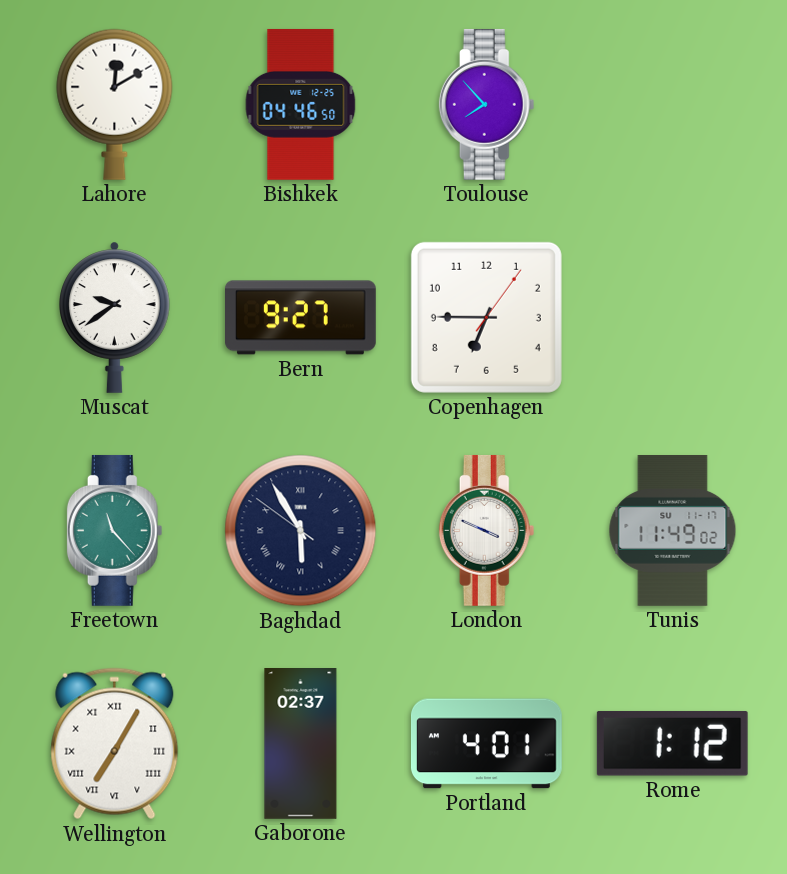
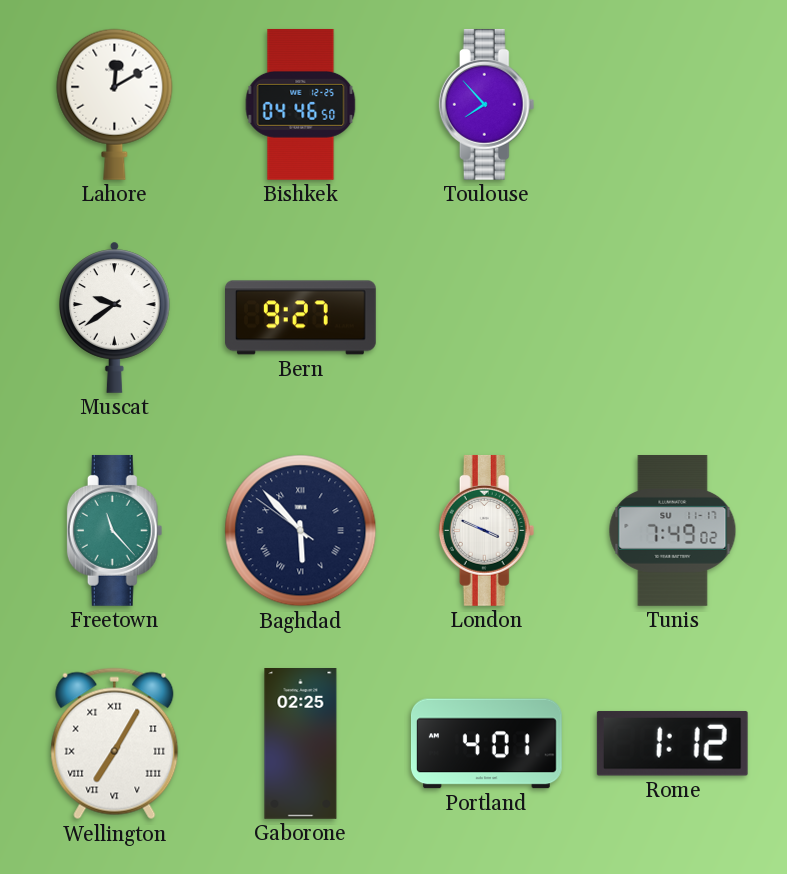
Copenhagen: 6:45 -> none
Baghdad: 5:54 -> 5:52
Tunis: 11:49 -> 7:49
Gaborone: 02:37 -> 02:25
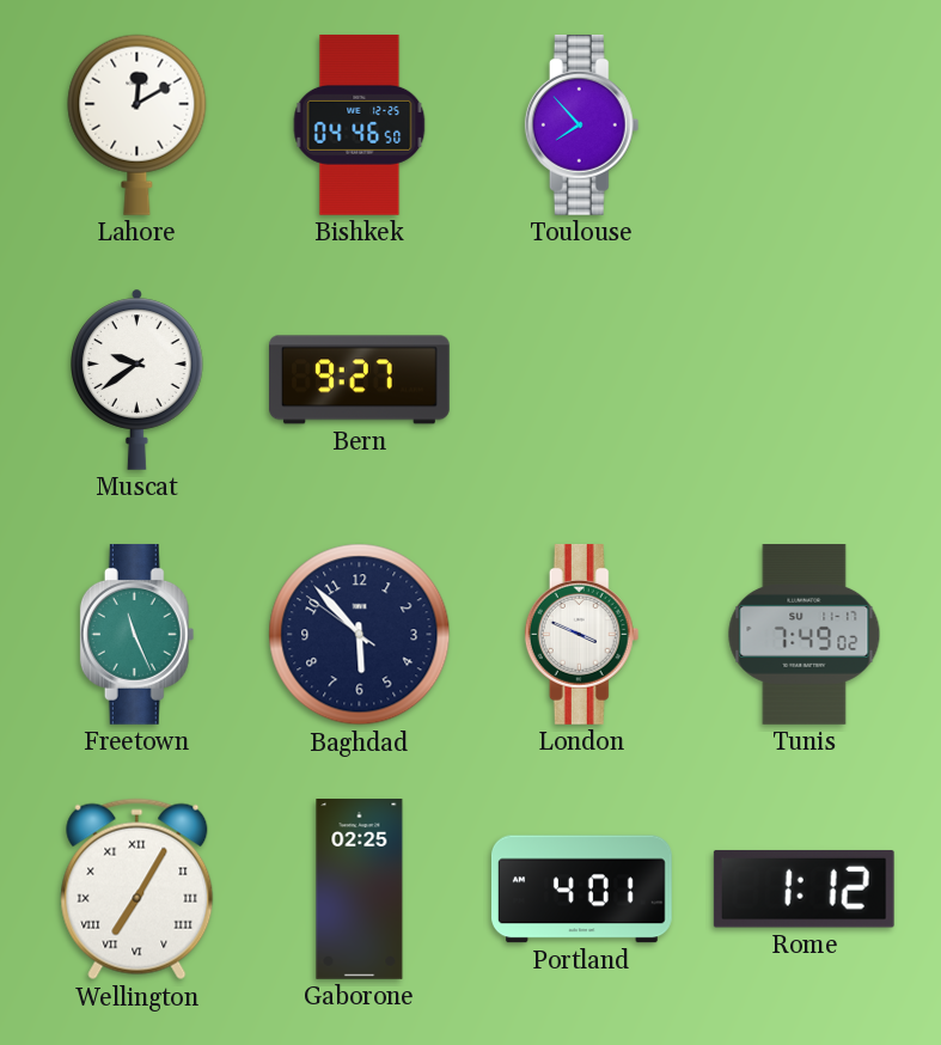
Freetown: 11:23 -> 11:26
Baghdad numerals: Roman -> Arabic
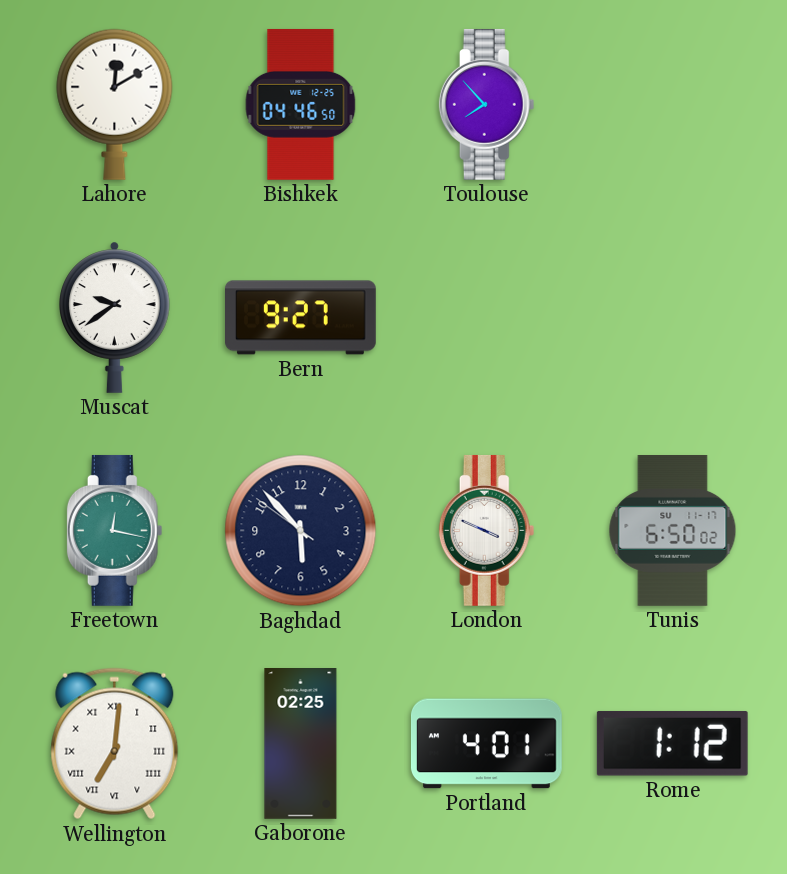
Freetown: 11:26 -> 12:17
Tunis: 7:49 -> 6:50
Wellington: 7:05 -> 7:01
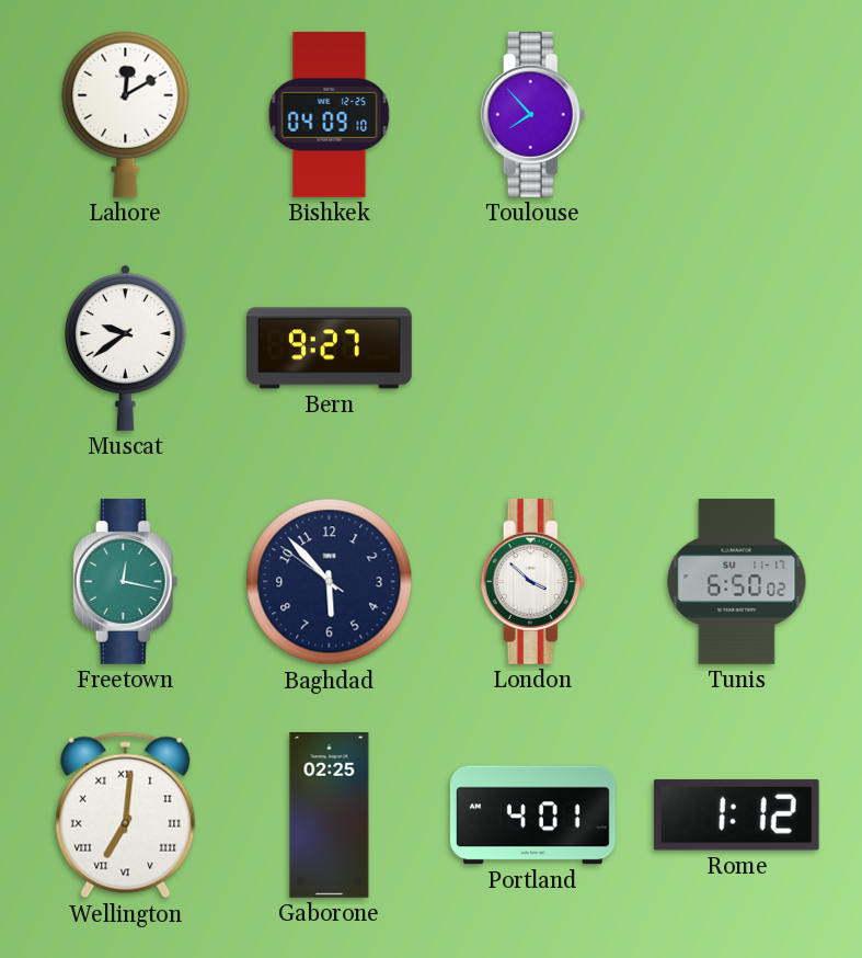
Bishkek: 04:46 -> 04:09
London: 3:49 -> 3:52
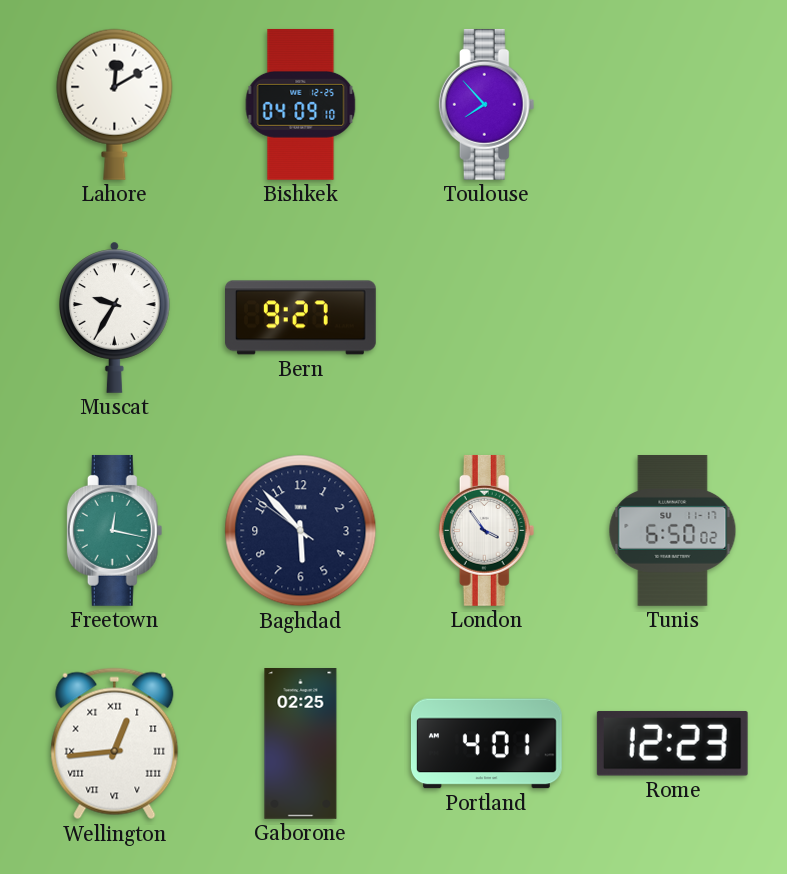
Muscat: 9:39 -> 9:35
London: 3:52 -> 3:54
Wellington: 7:01 -> 12:44
Rome: 1:12 -> 12:23
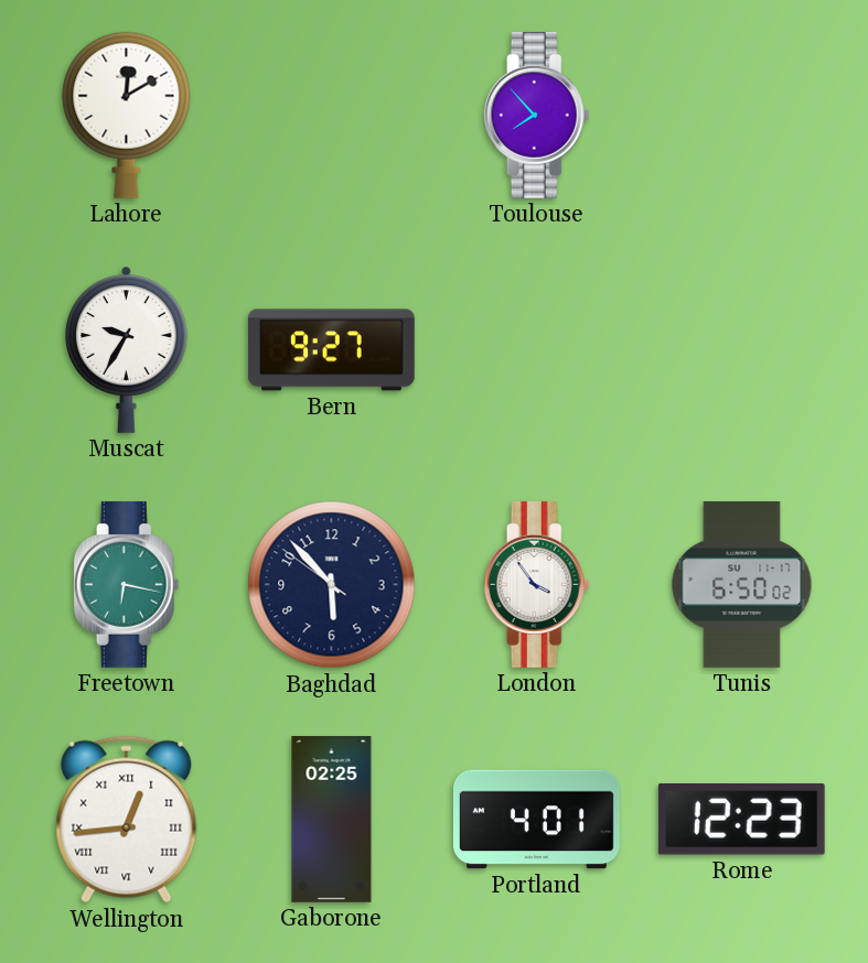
Bishkek: 04:09 -> none
Freetown: 12:17 -> 6:17
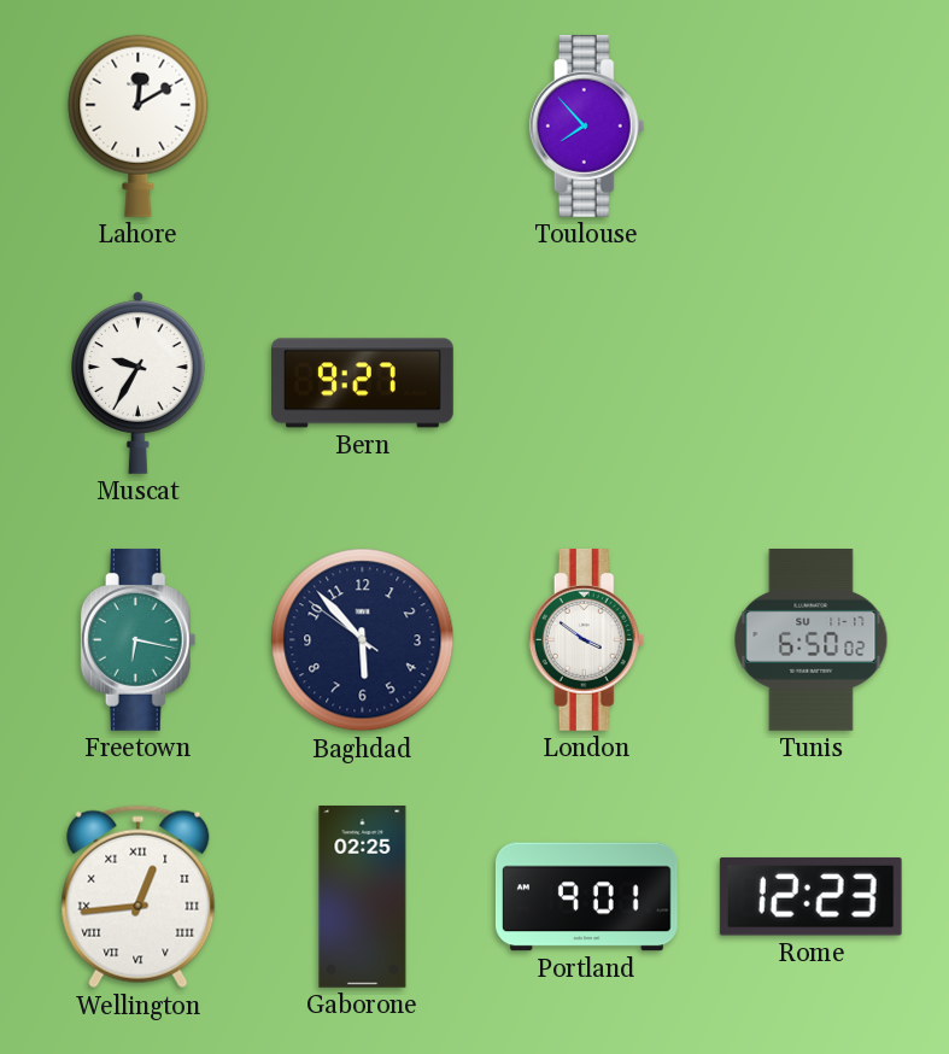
London: 3:54 -> 3:51
Portland: 4:01 -> 9:01
